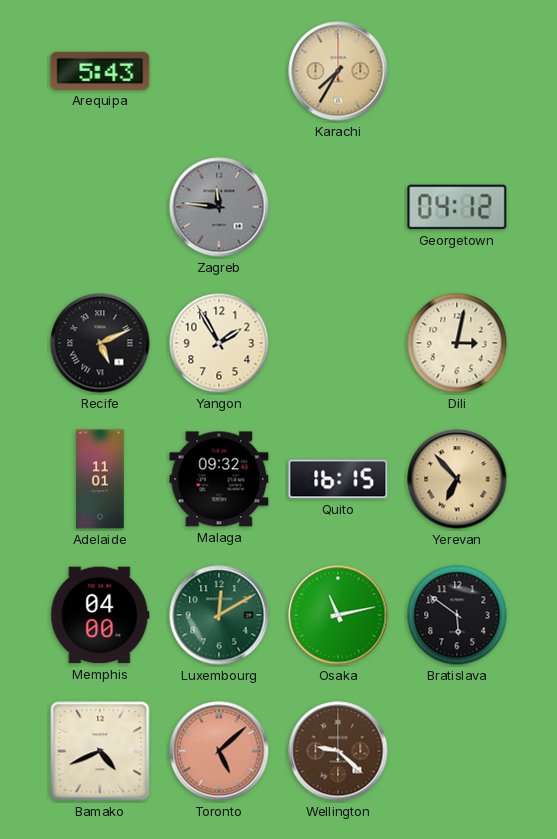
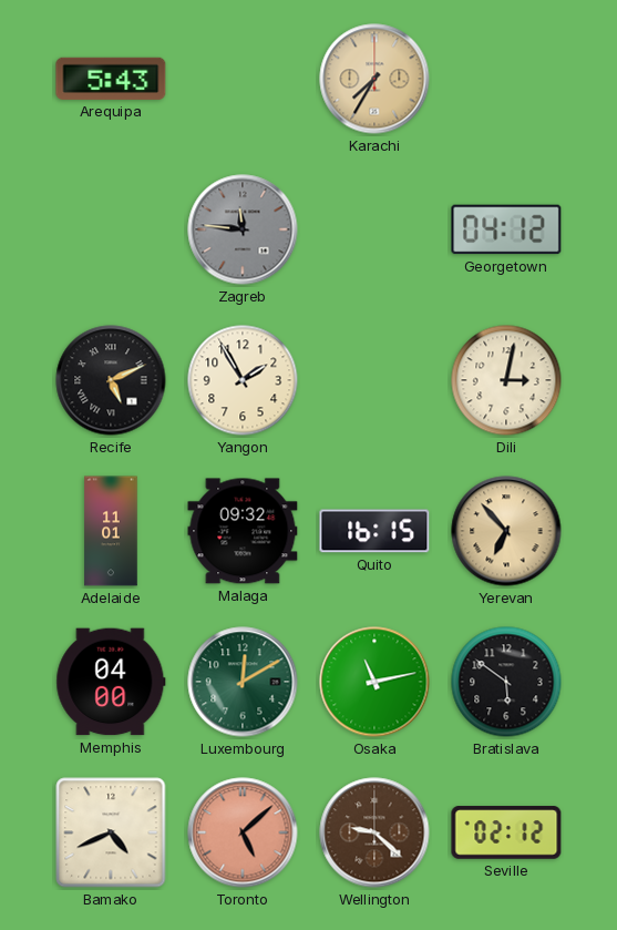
Seville: none -> 02:12
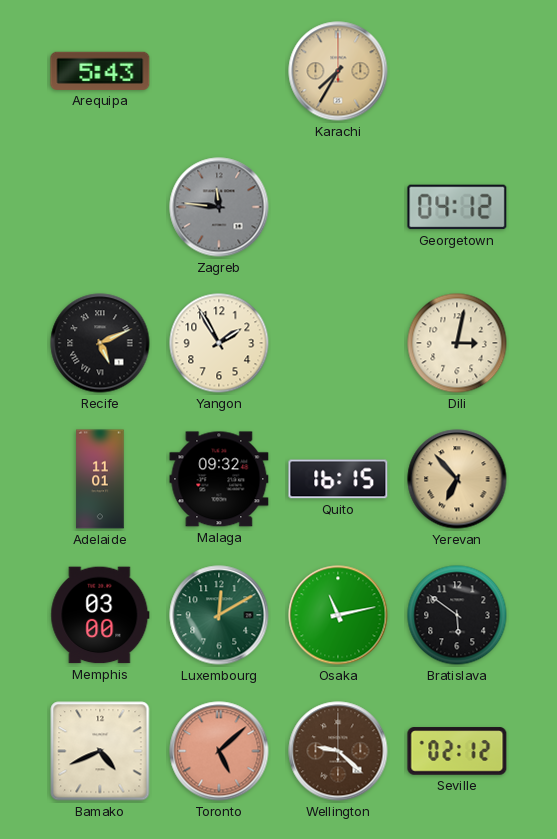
Memphis: 04:00 -> 03:00
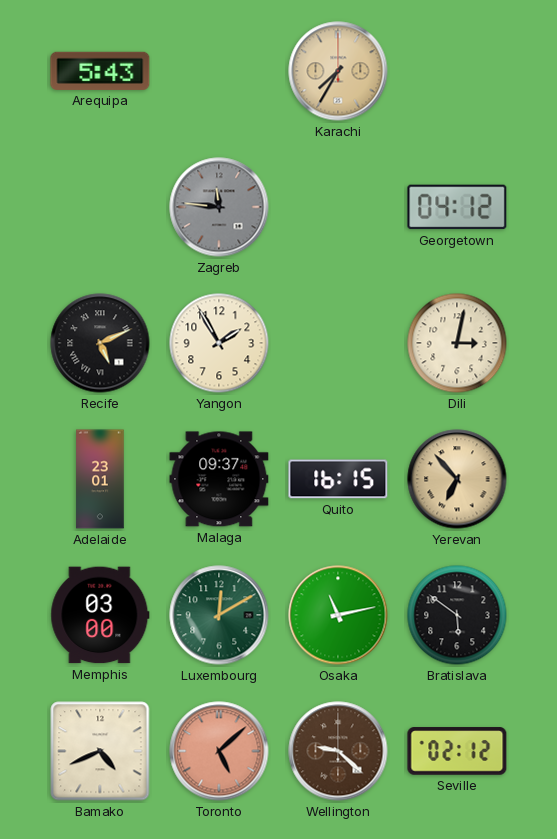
Adelaide: 11:01 -> 23:01
Malaga: 09:32 -> 09:37
